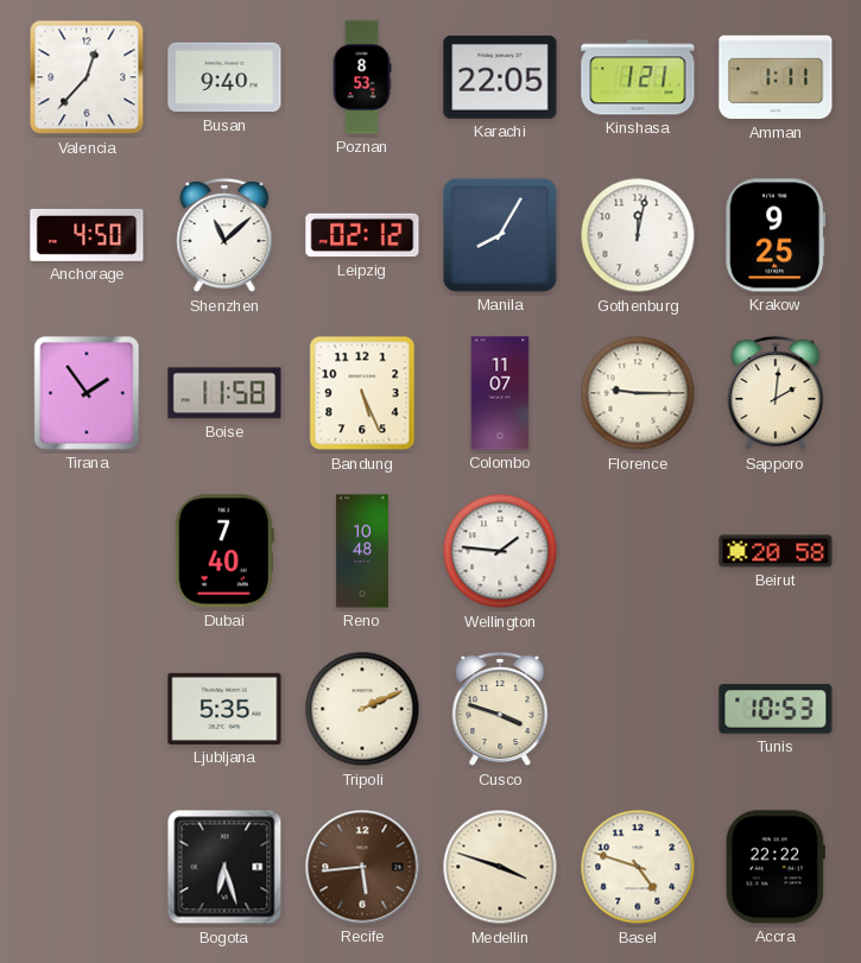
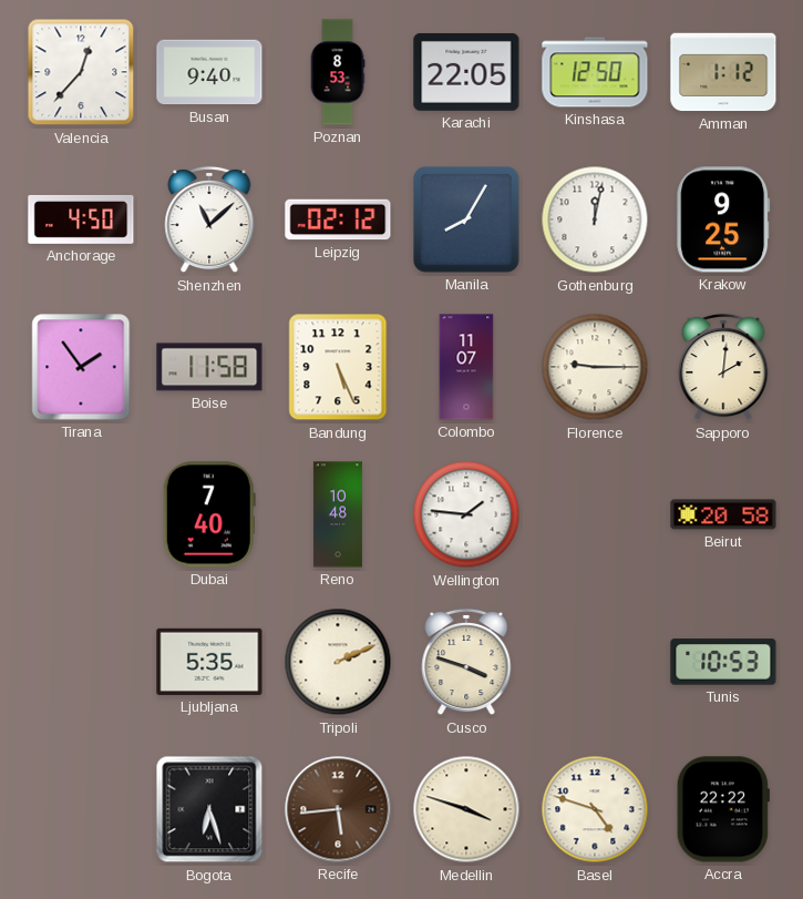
Kinshasa: 1:21 -> 12:50
Amman: 1:11 -> 1:12
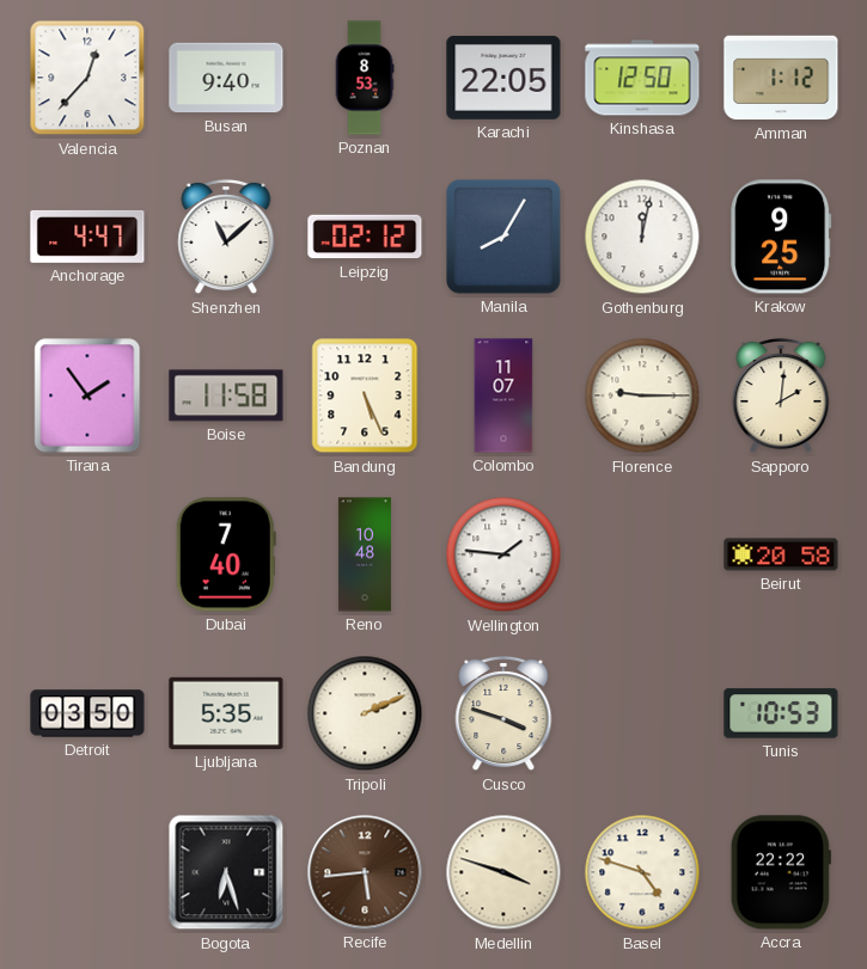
Anchorage: 4:50 -> 4:47
Detroit: none -> 03:50
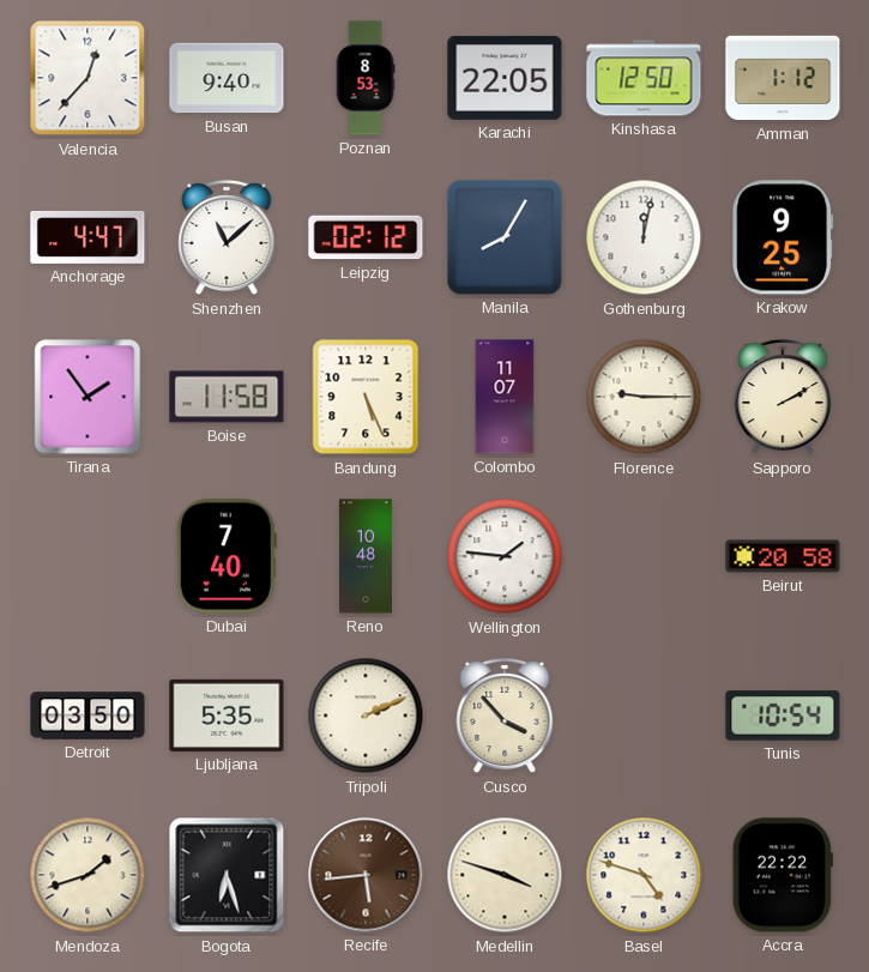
Sapporo: 2:01 -> 2:10
Cusco: 3:48 -> 3:53
Tunis: 10:53 -> 10:54
Mendoza: none -> 1:42
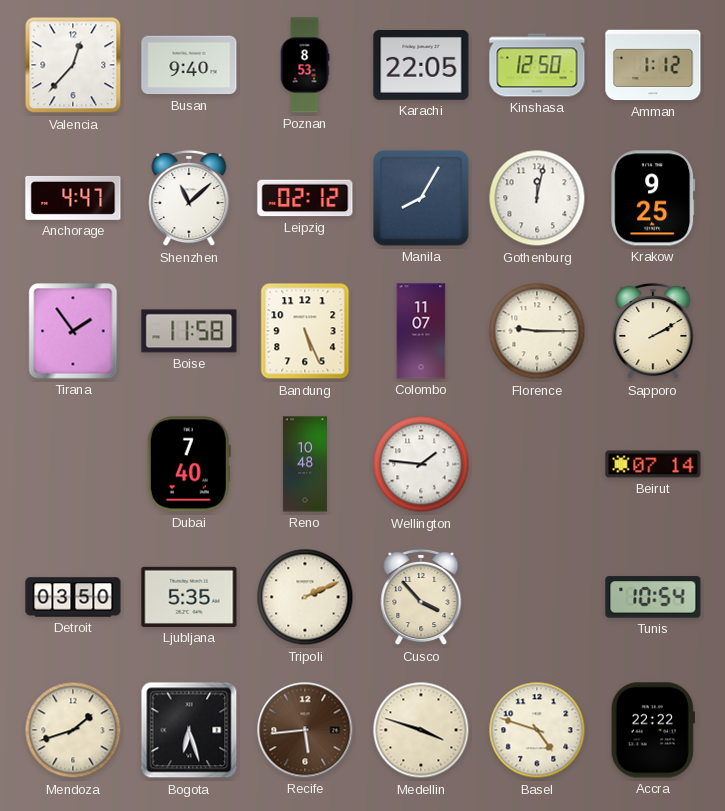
Beirut: 20:58 -> 07:14
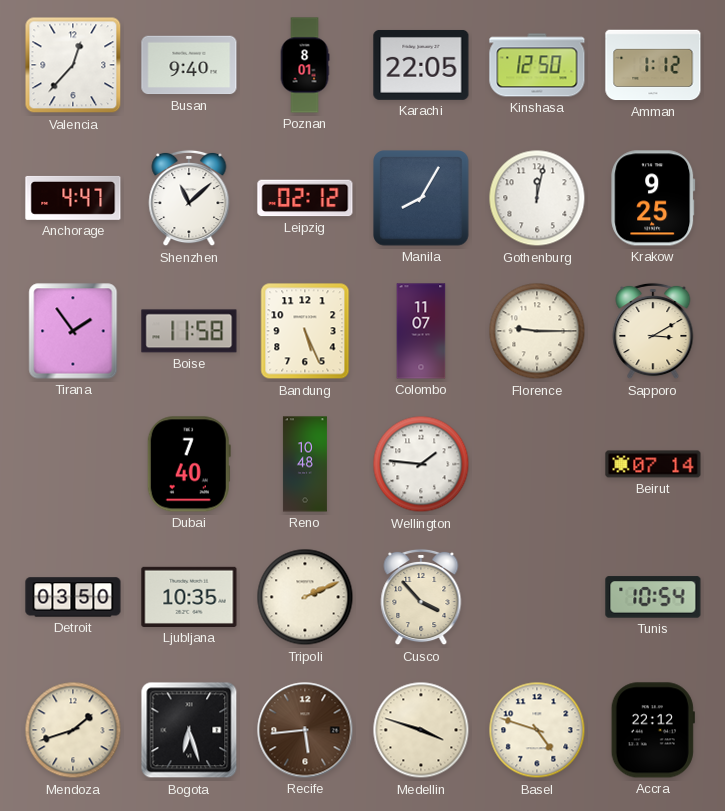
Poznan: 8:53 -> 8:01
Sapporo: 2:10 -> 3:10
Ljubljana: 5:35 -> 10:35
Accra: 22:22 -> 22:12
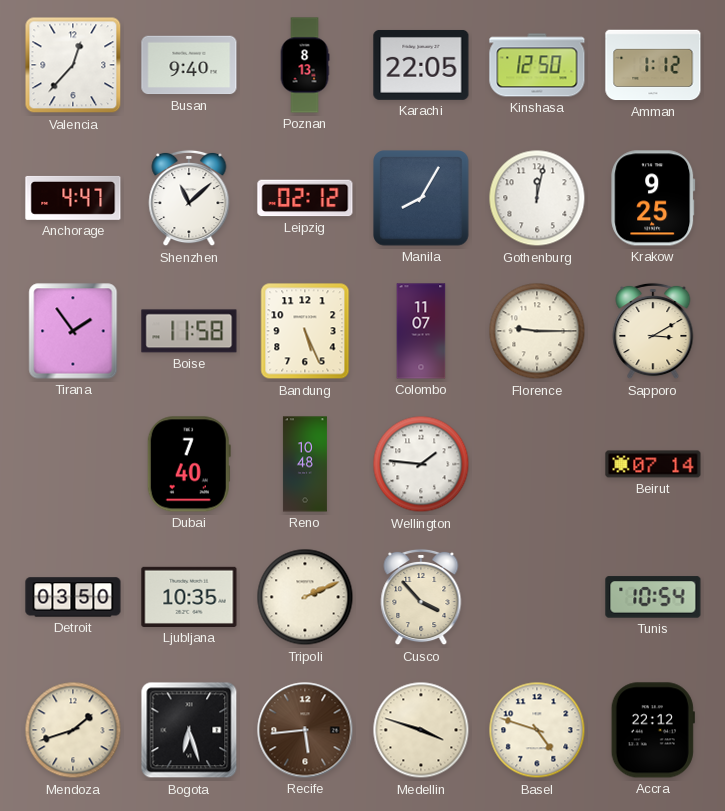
Poznan: 8:01 -> 8:13
